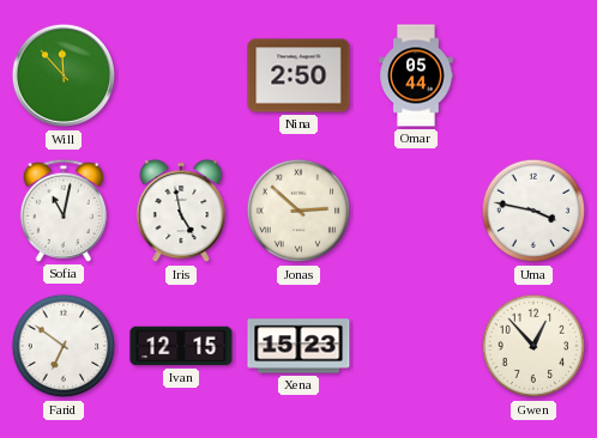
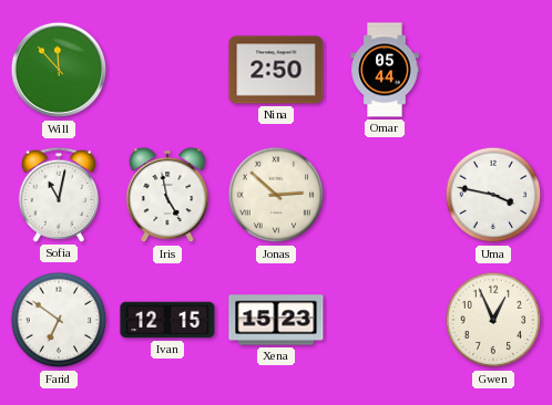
Gwen: 12:53 -> 12:56
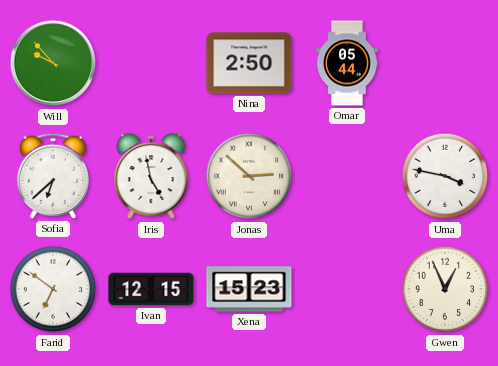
Will: 11:53 -> 9:53
Sofia: 11:02 -> 6:38
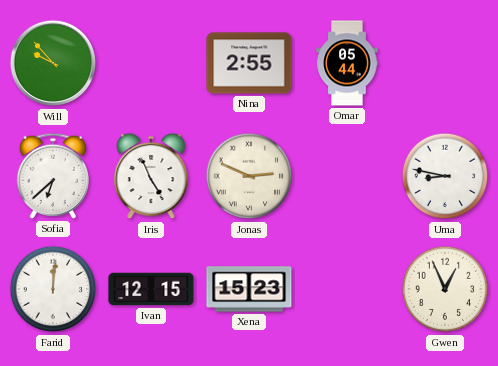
Nina: 2:50 -> 2:55
Iris: 4:58 -> 4:56
Jonas: 2:52 -> 2:49
Uma: 3:47 -> 8:47
Farid: 6:51 -> 12:01
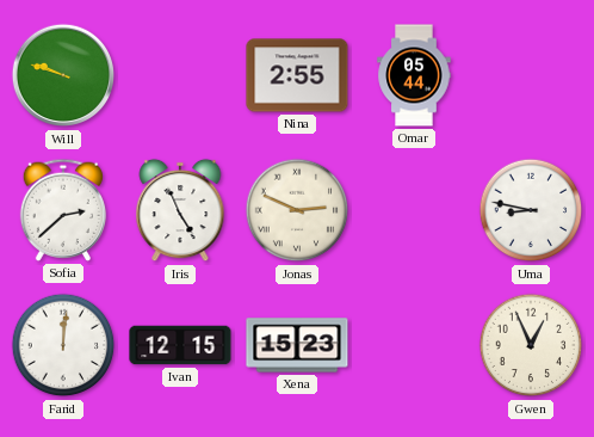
Will: 9:53 -> 9:48
Sofia: 6:38 -> 2:38
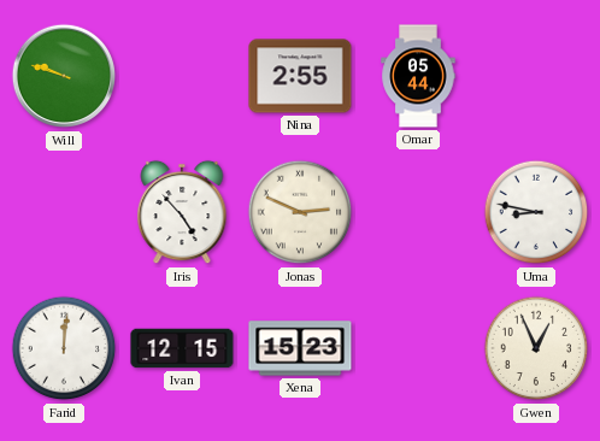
Sofia: 2:38 -> none
Iris: 4:56 -> 4:53
